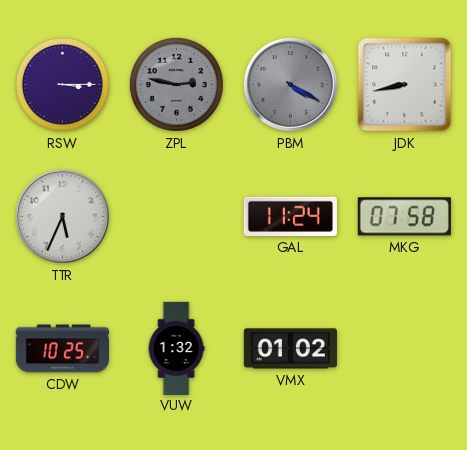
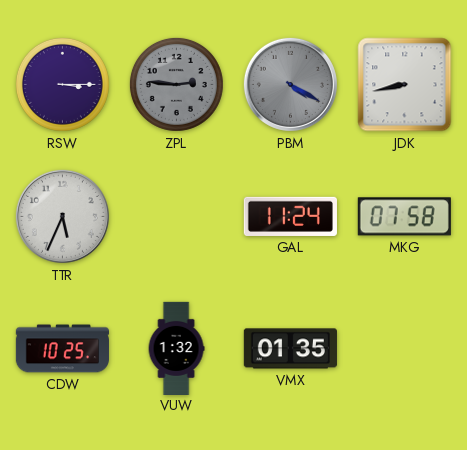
ZPL: 2:47 -> 2:46
VMX: 01:02 -> 01:35
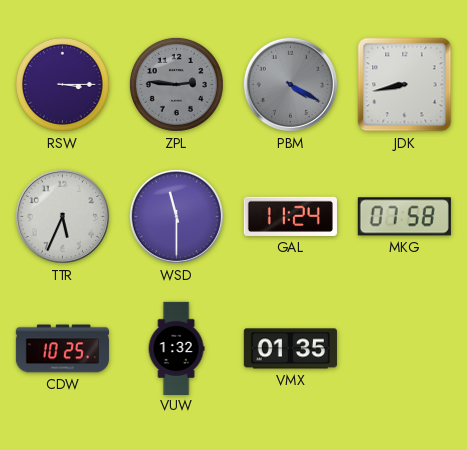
WSD: none -> 11:30
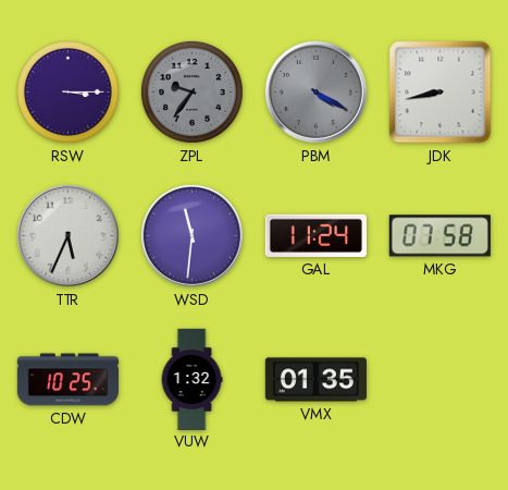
ZPL: 2:46 -> 9:36
WSD: 11:30 -> 11:31
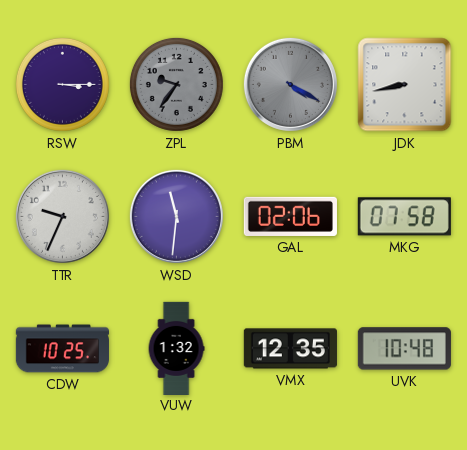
TTR: 5:34 -> 9:34
GAL: 11:24 -> 02:06
VMX: 01:35 -> 12:35
UVK: none -> 10:48
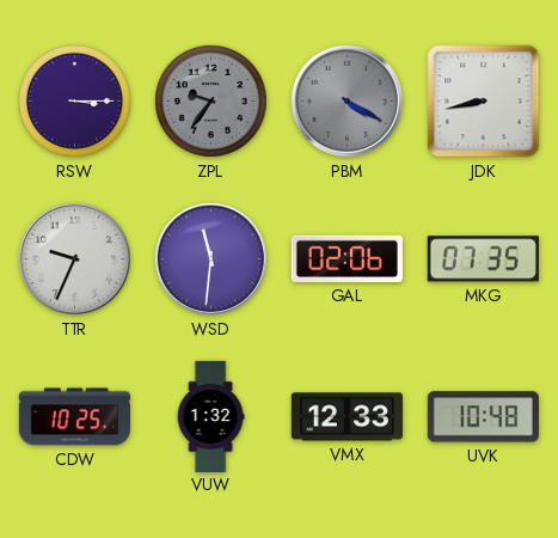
MKG: 07:58 -> 07:35
VMX: 12:35 -> 12:33
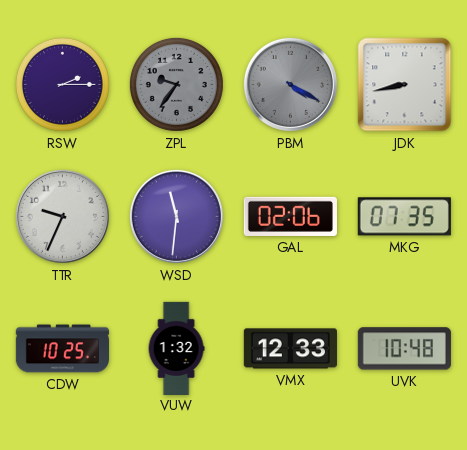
RSW: 3:15 -> 2:15
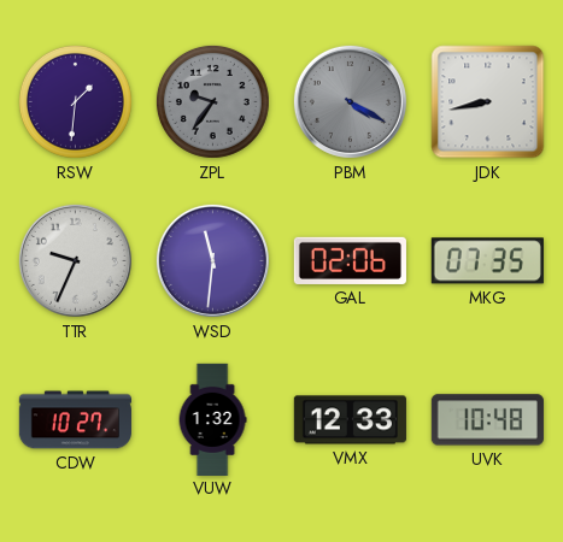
RSW: 2:15 -> 1:31
CDW: 10:25 -> 10:27
